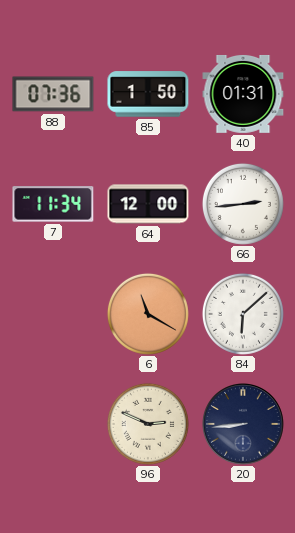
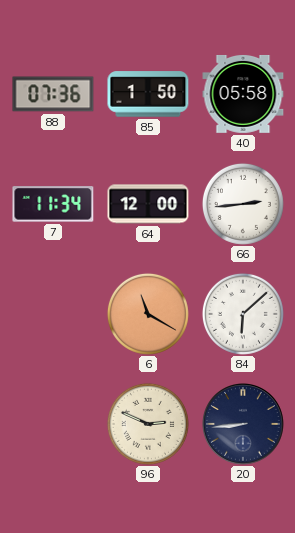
40: 01:31 -> 05:58
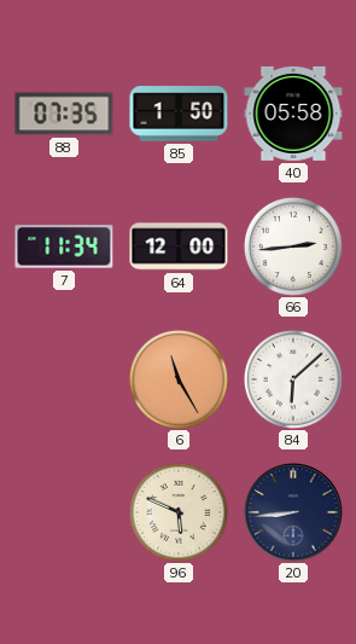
88: 07:36 -> 07:35
6: 11:20 -> 11:25
96: 2:49 -> 5:49
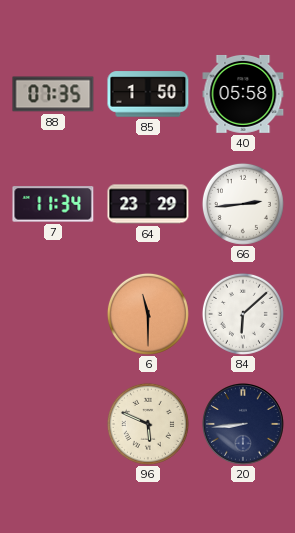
64: 12:00 -> 23:29
6: 11:25 -> 11:30
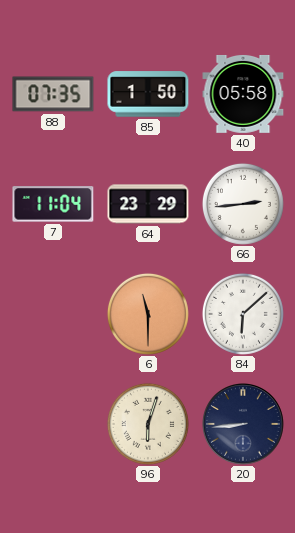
7: 11:34 -> 11:04
96: 5:49 -> 6:03
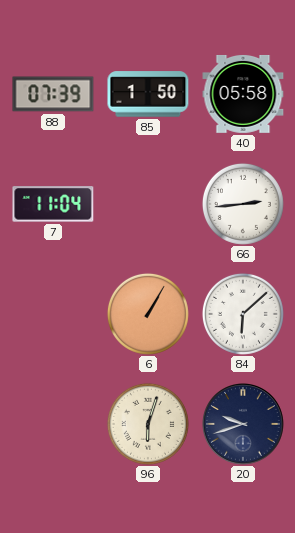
88: 07:35 -> 07:39
64: 23:29 -> none
6: 11:30 -> 1:05
20: 8:44 -> 9:42
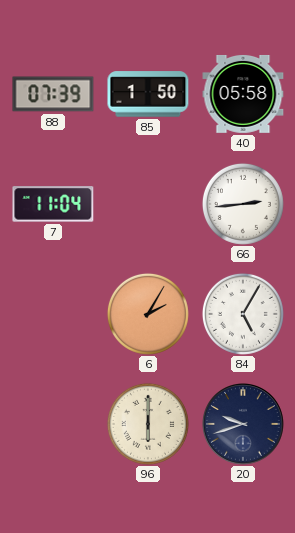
6: 1:05 -> 2:05
84: 6:08 -> 5:05
96: 6:03 -> 6:00
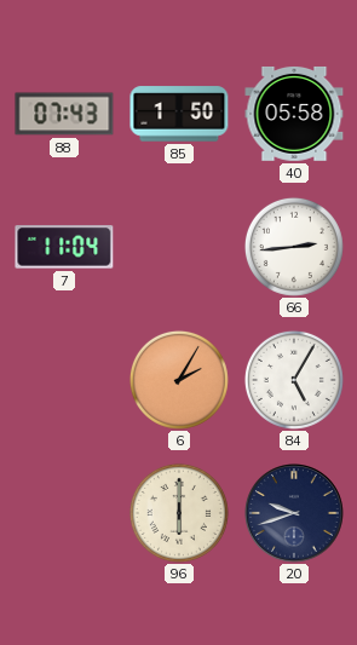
88: 07:39 -> 07:43
